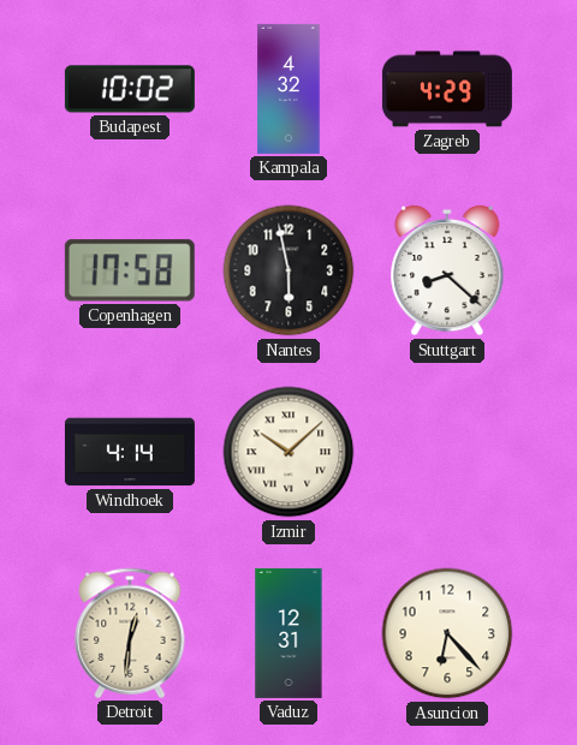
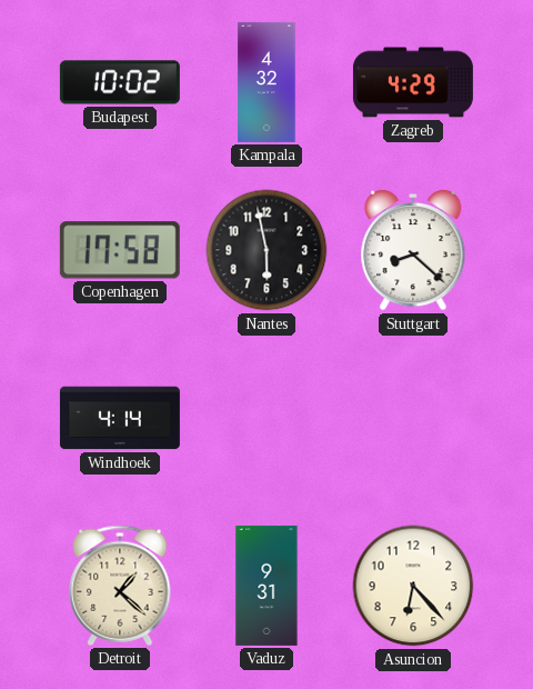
Izmir: 10:08 -> none
Detroit: 12:31 -> 1:22
Vaduz: 12:31 -> 9:31
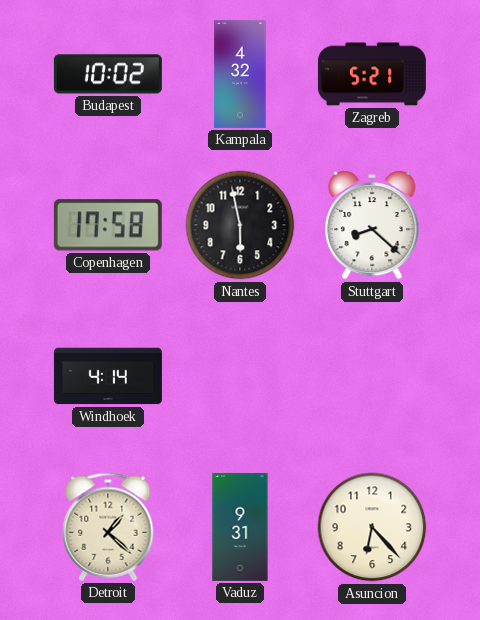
Zagreb: 4:29 -> 5:21
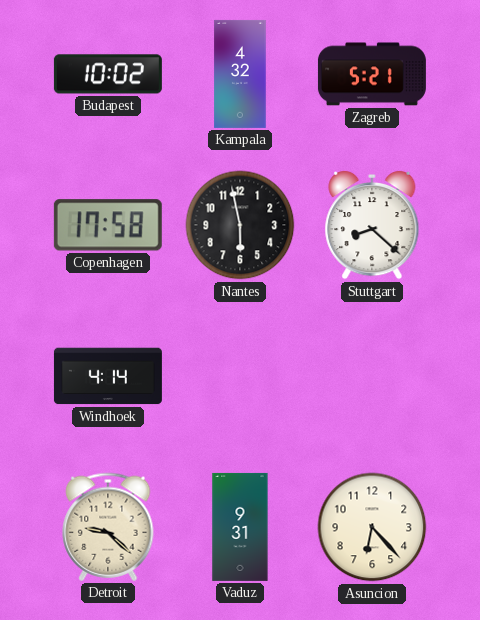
Detroit: 1:22 -> 9:22
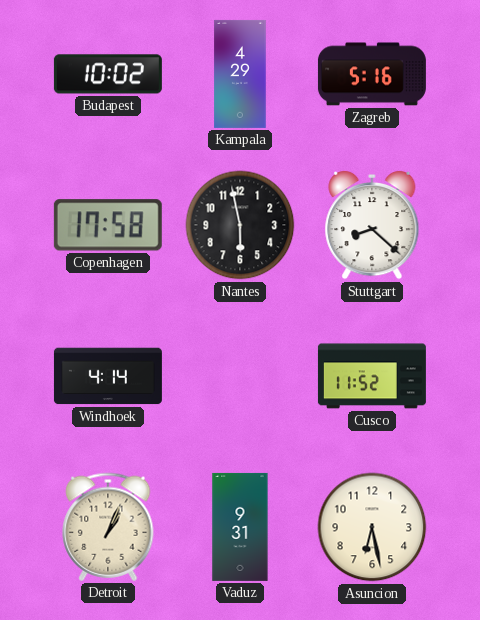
Kampala: 4:32 -> 4:29
Zagreb: 5:21 -> 5:16
Cusco: none -> 11:52
Detroit: 9:22 -> 1:04
Asuncion: 6:23 -> 6:28
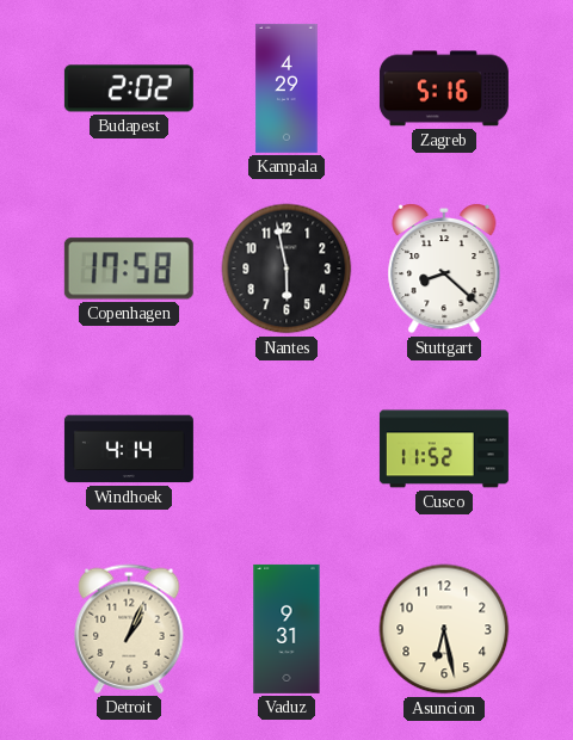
Budapest: 10:02 -> 2:02
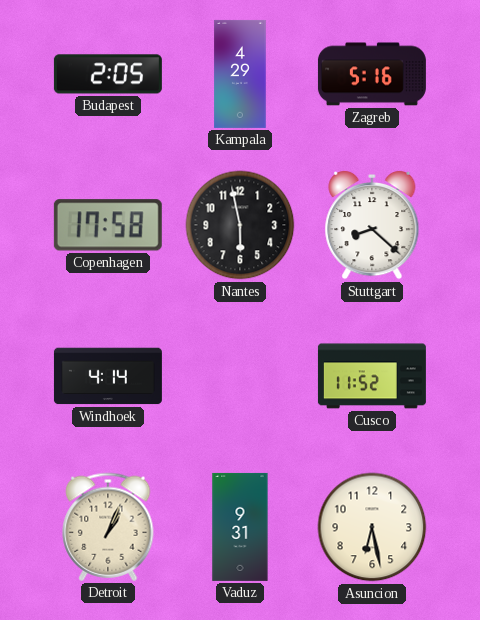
Budapest: 2:02 -> 2:05
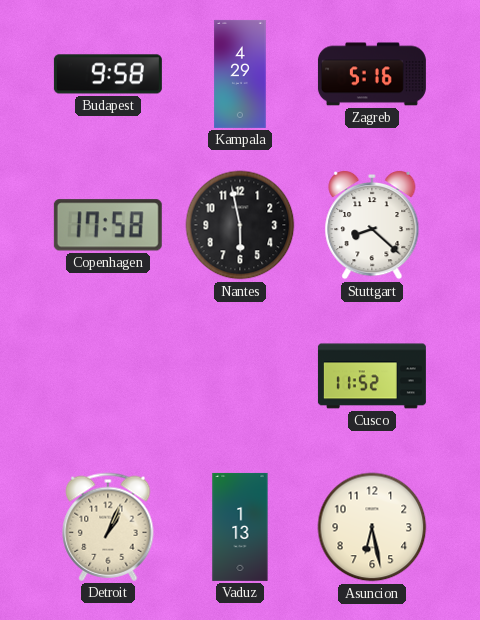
Budapest: 2:05 -> 9:58
Windhoek: 4:14 -> none
Vaduz: 9:31 -> 1:13
